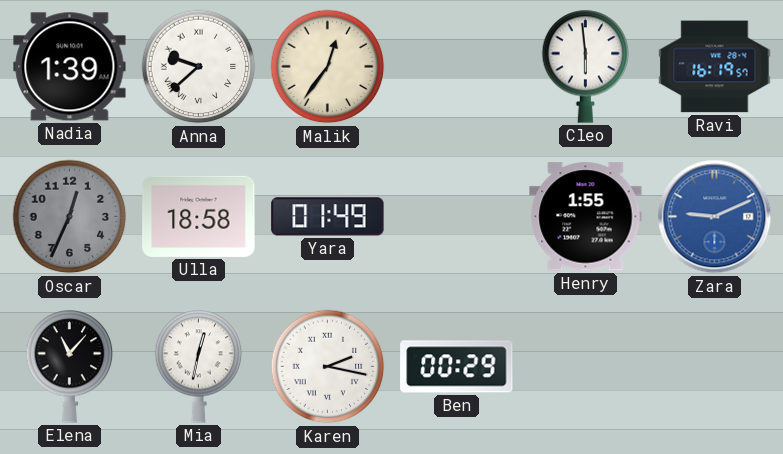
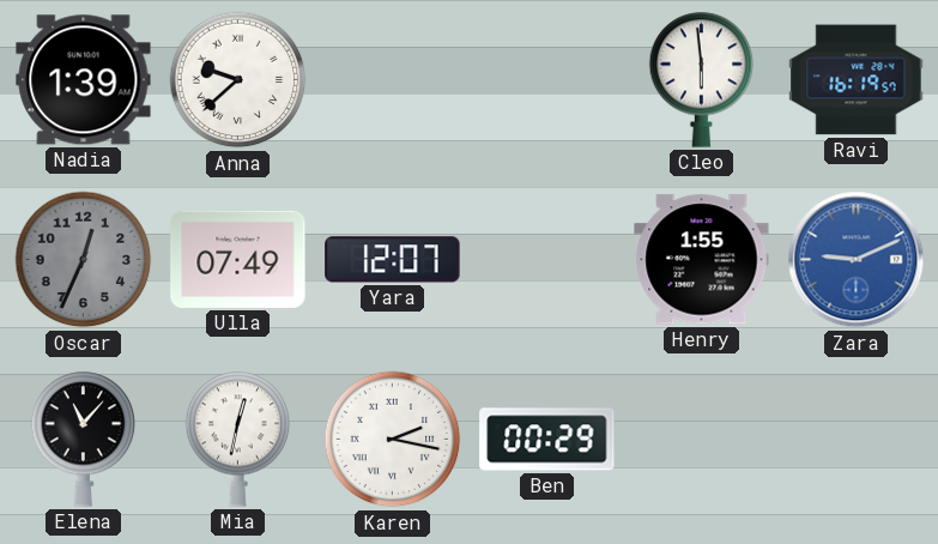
Malik: 12:36 -> none
Ulla: 18:58 -> 07:49
Yara: 01:49 -> 12:07
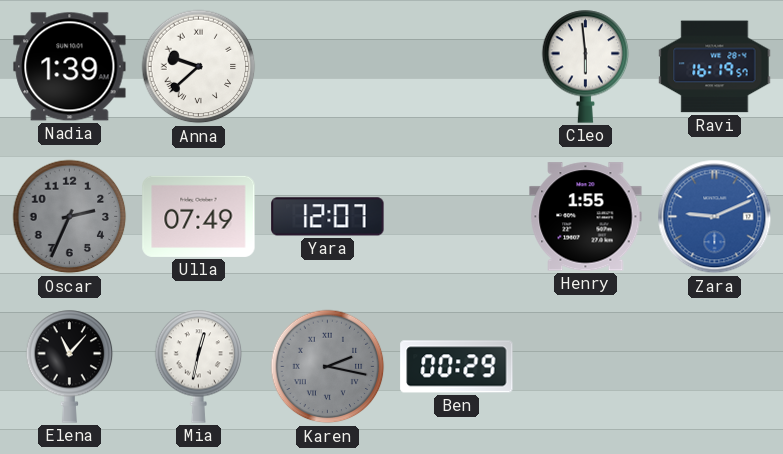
Oscar: 12:34 -> 2:34
Karen dial: white -> grey
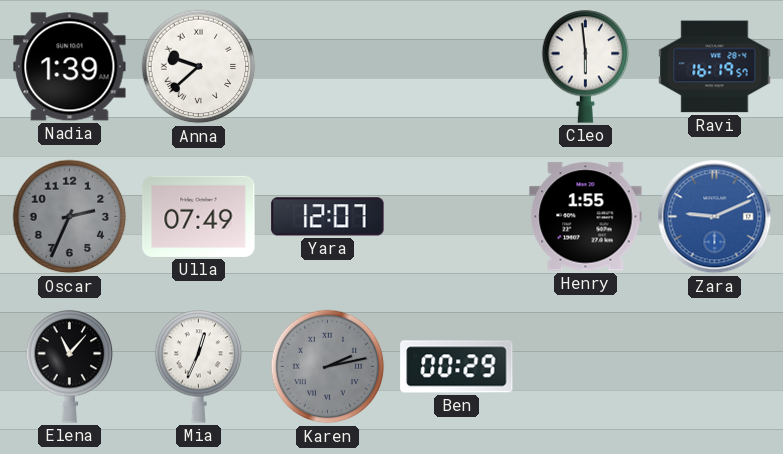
Mia: 12:32 -> 12:34
Karen: 2:17 -> 2:13
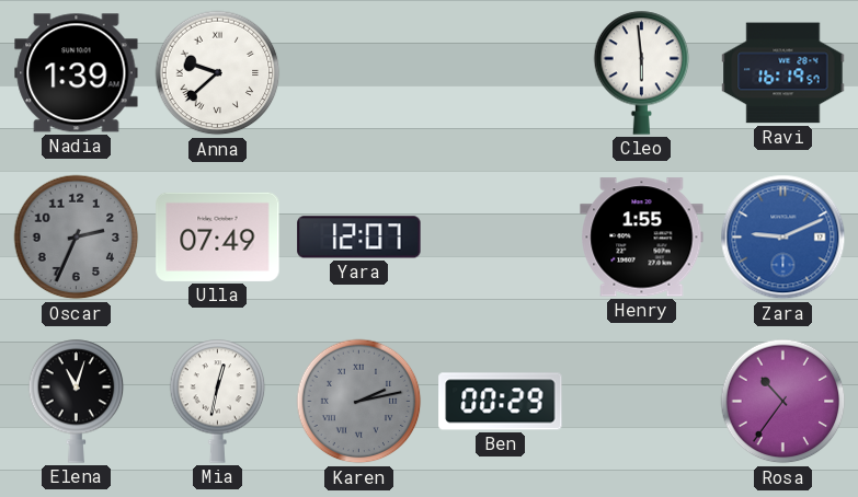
Elena: 11:07 -> 11:03
Mia: 12:34 -> 12:32
Rosa: none -> 10:36
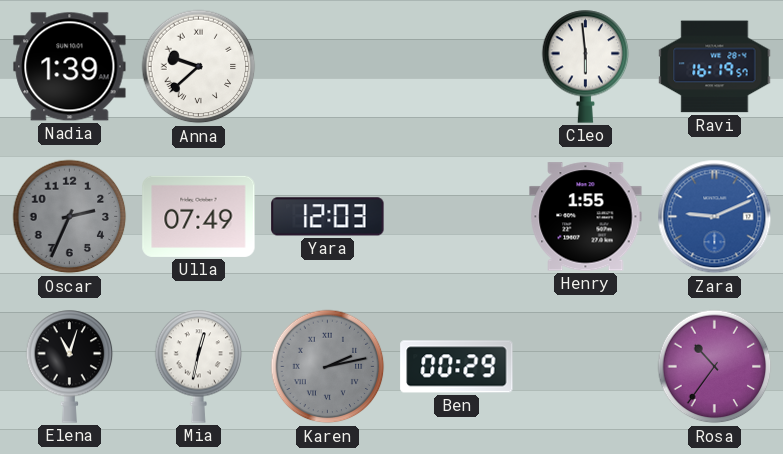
Yara: 12:07 -> 12:03
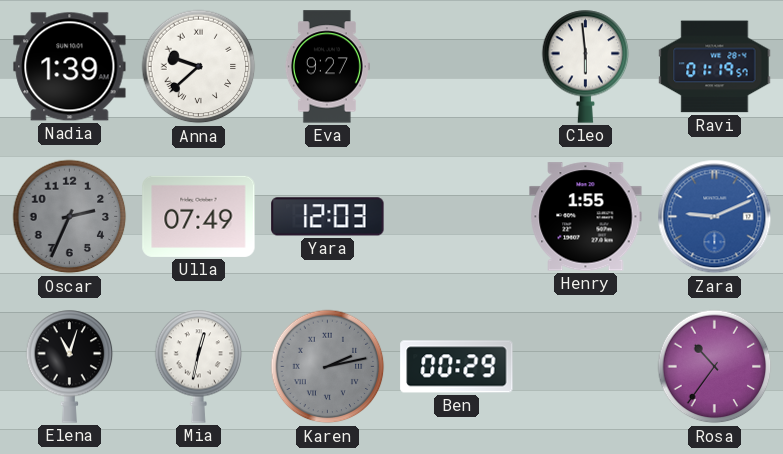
Eva: none -> 9:27
Ravi: 16:19 -> 01:19
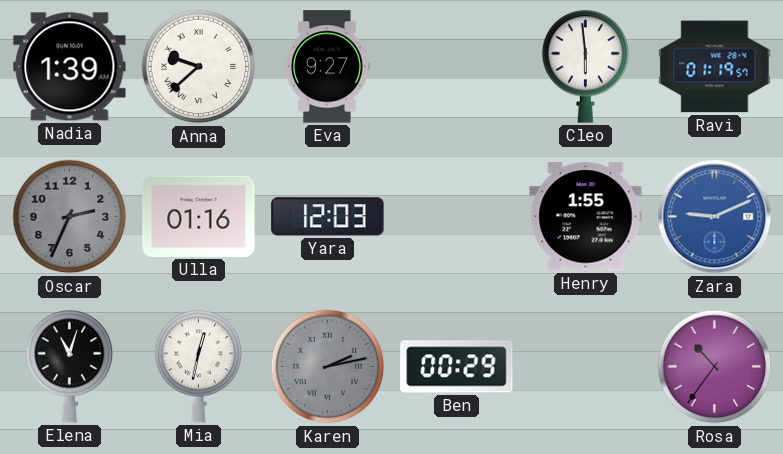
Ulla: 07:49 -> 01:16
